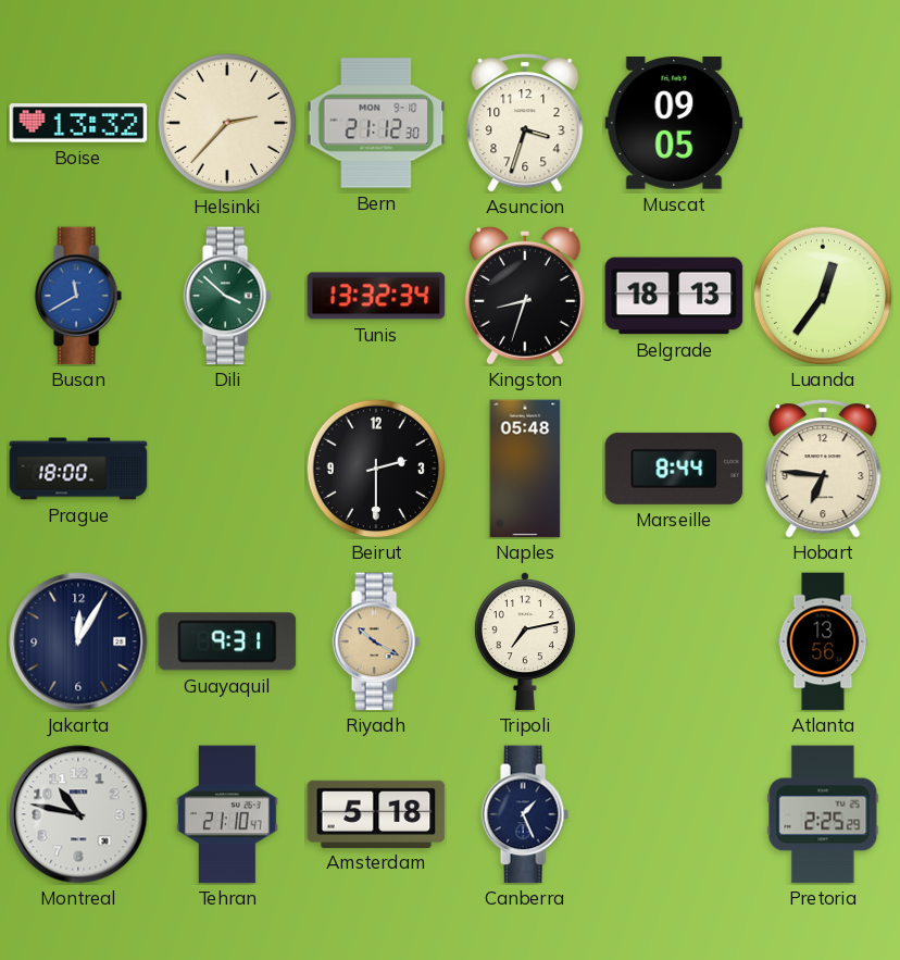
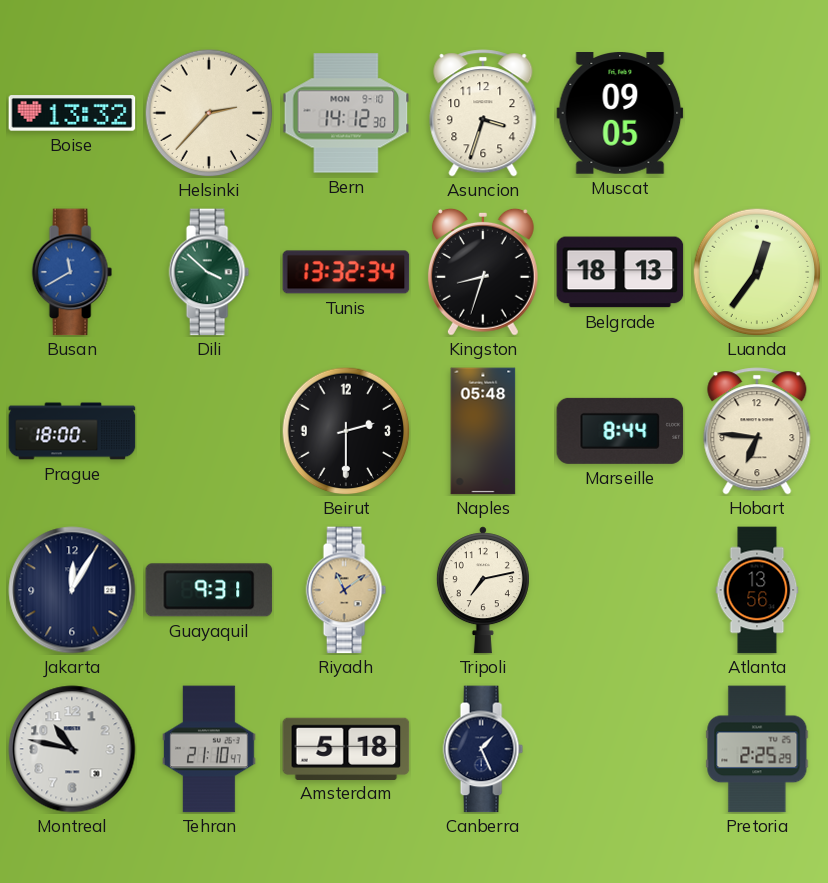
Bern: 21:12 -> 14:12
Riyadh: 10:20 -> 11:09
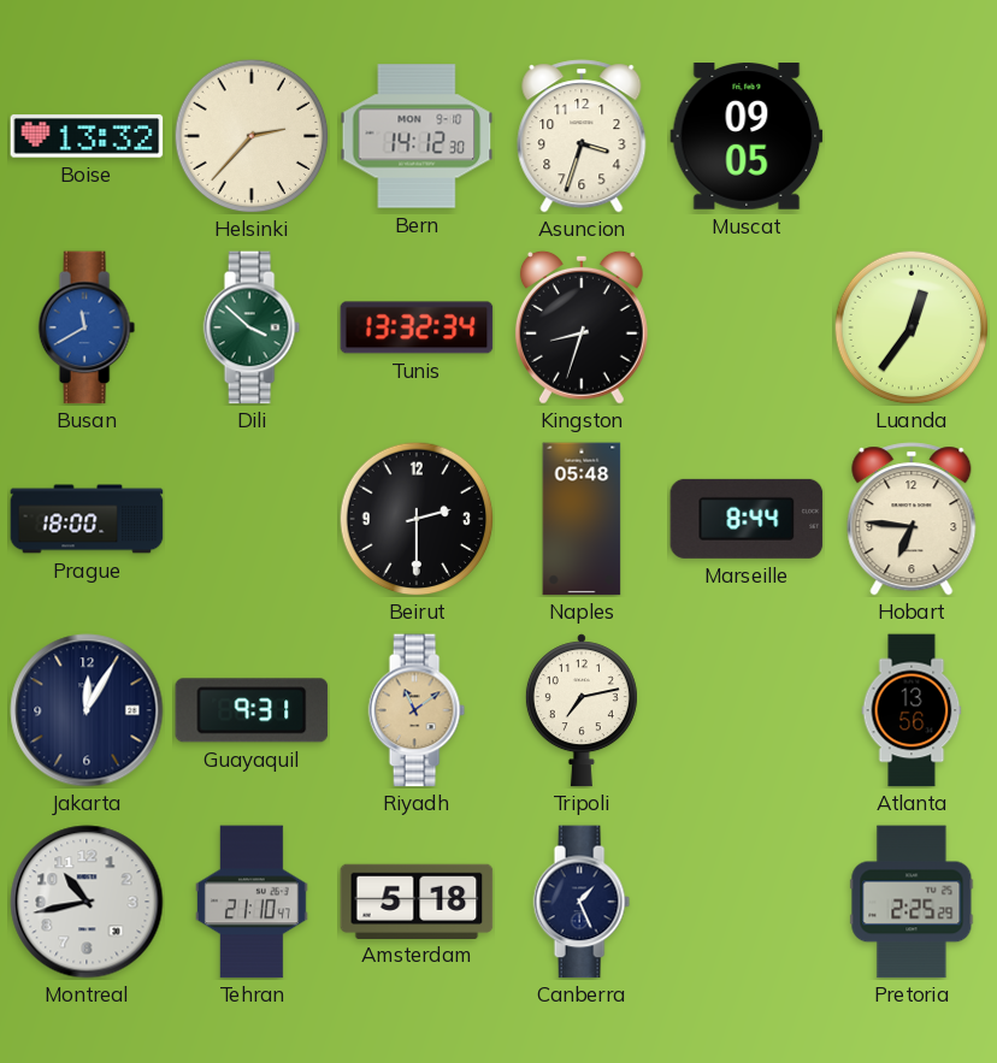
Belgrade: 18:13 -> none
Montreal: 10:47 -> 10:43
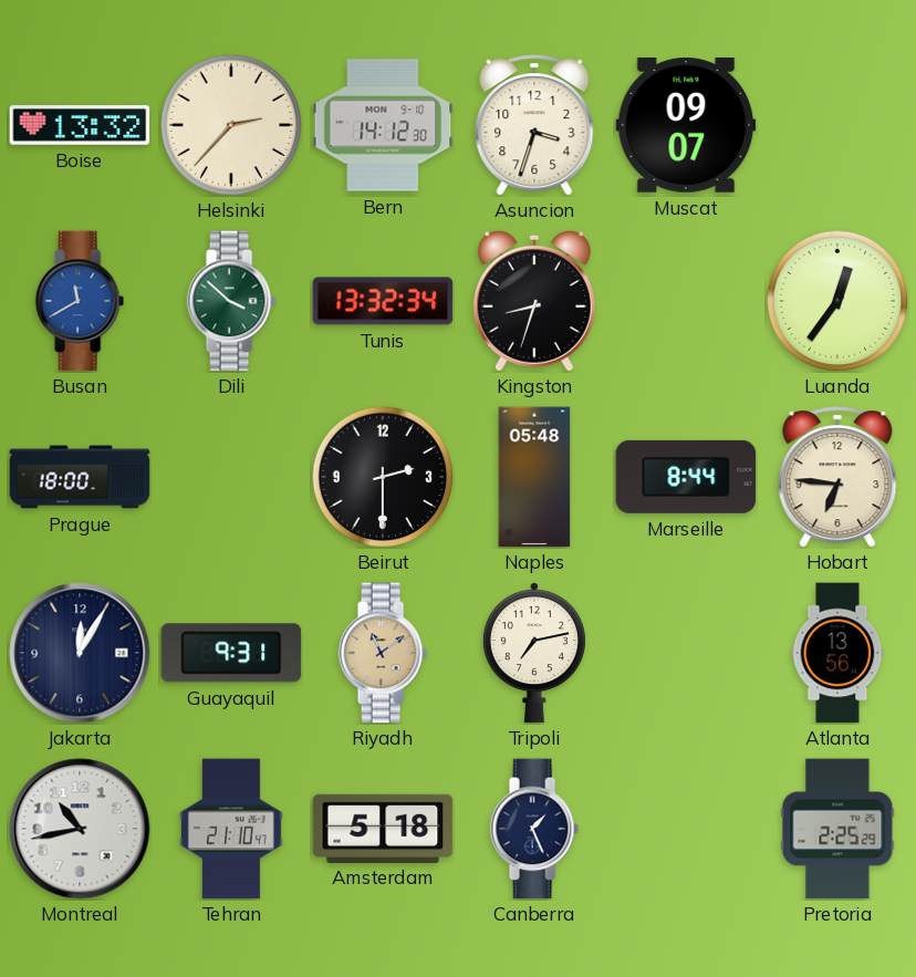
Muscat: 09:05 -> 09:07
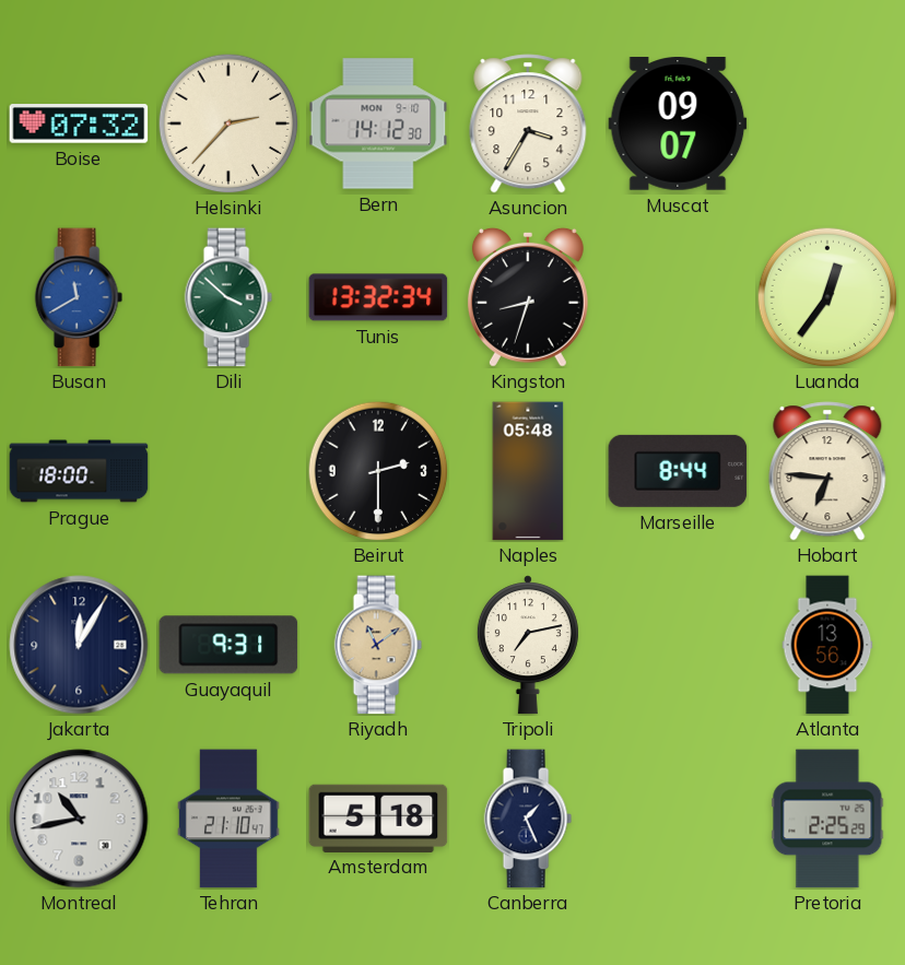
Boise: 13:32 -> 07:32
Asuncion: 3:33 -> 3:35
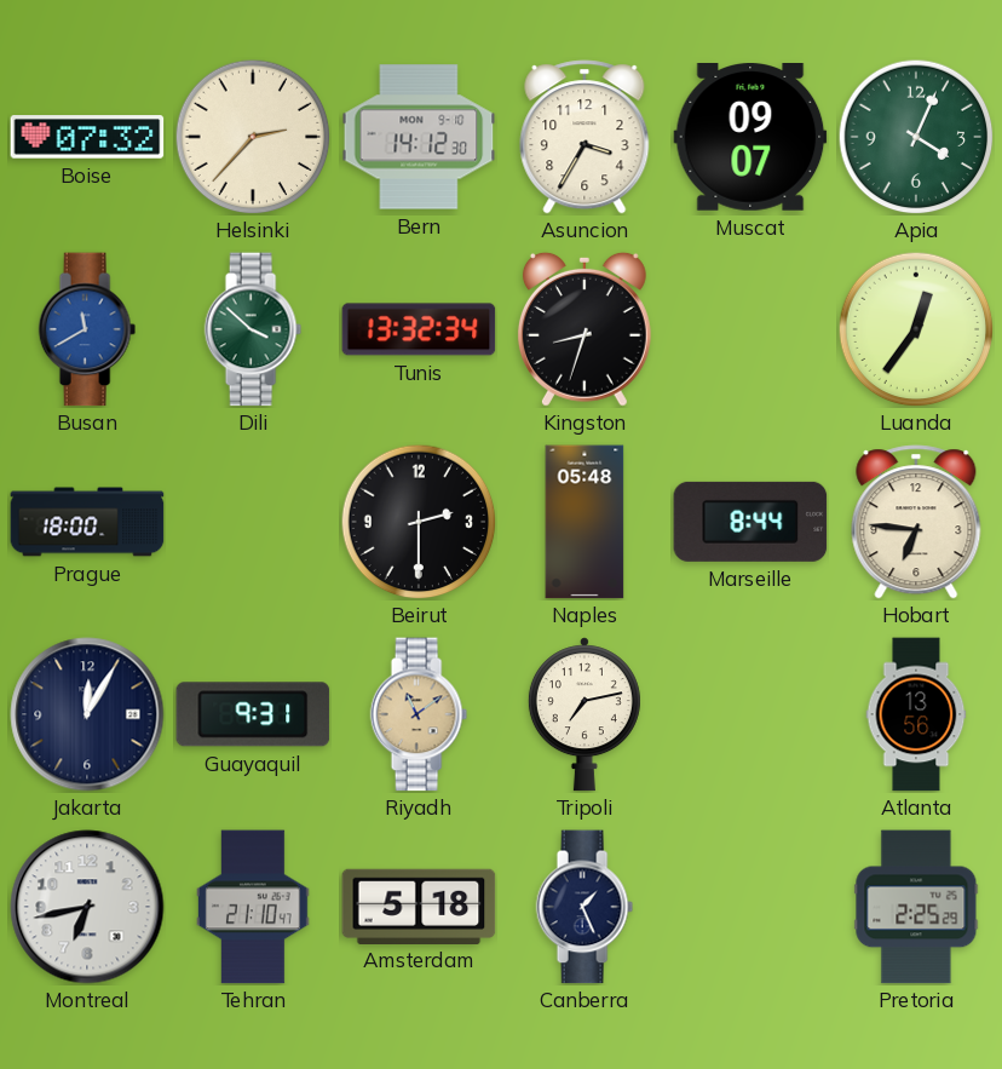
Apia: none -> 4:04
Montreal: 10:43 -> 6:43
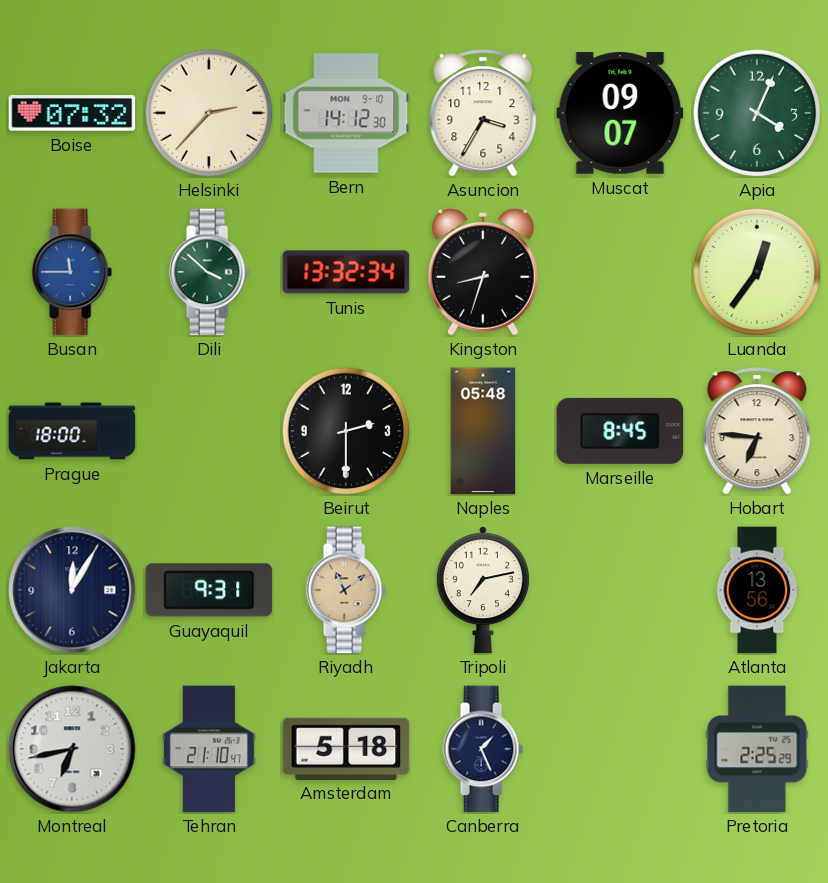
Busan: 11:40 -> 11:45
Marseille: 8:44 -> 8:45
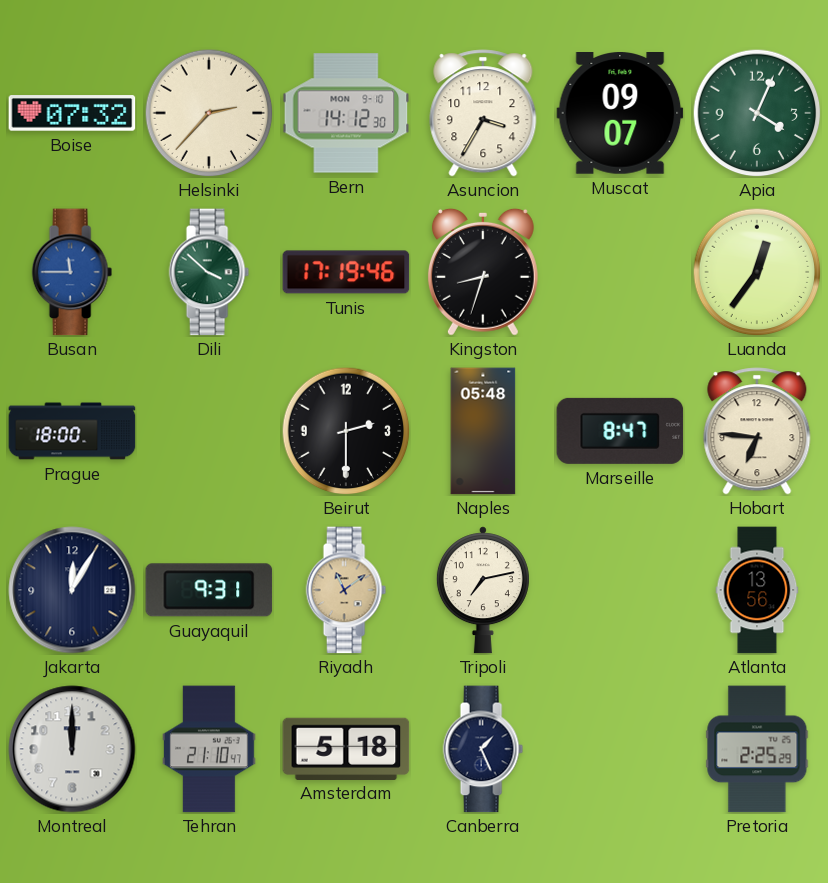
Tunis: 13:32 -> 17:19
Marseille: 8:45 -> 8:47
Montreal: 6:43 -> 12:00
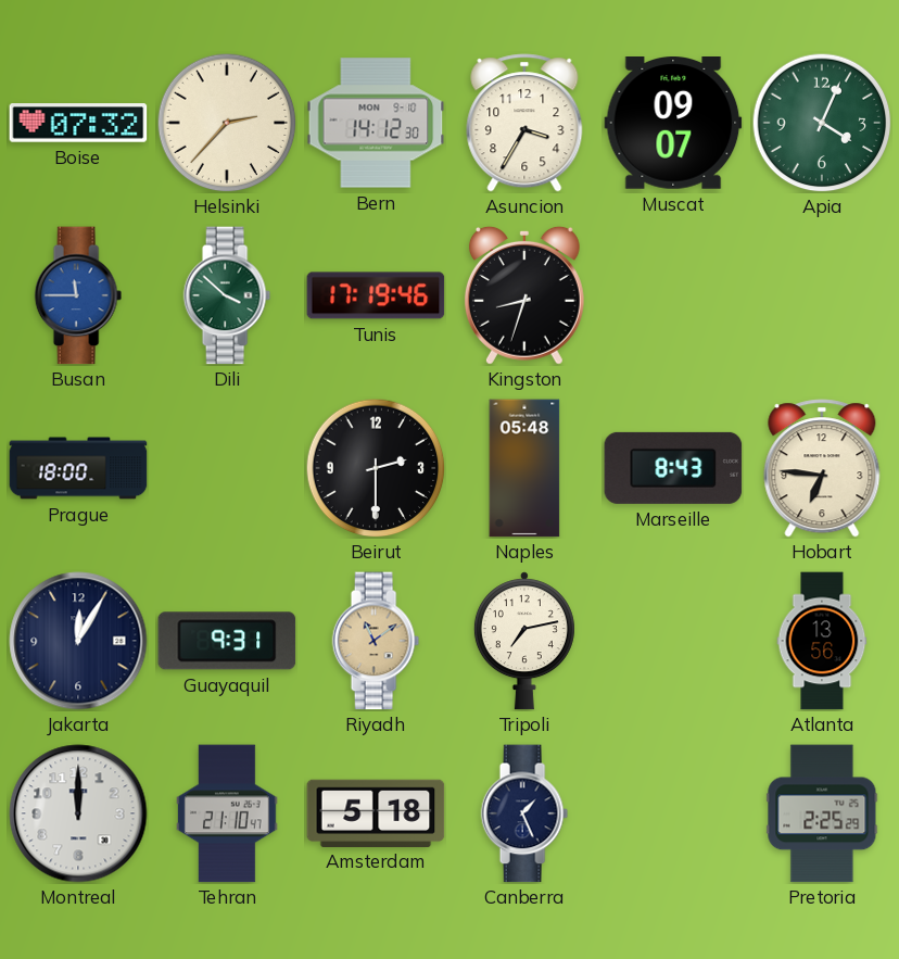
Luanda: 12:36 -> none
Marseille: 8:47 -> 8:43
